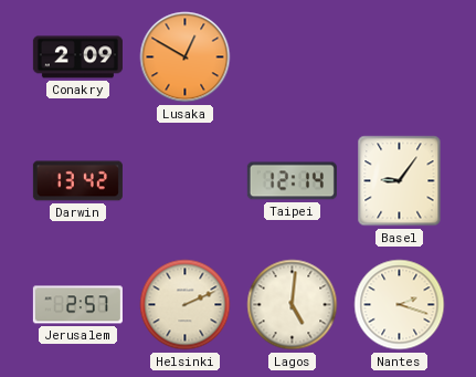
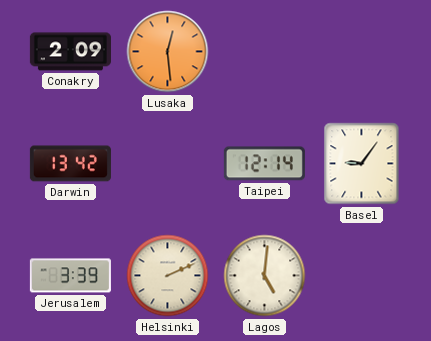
Lusaka: 12:50 -> 12:29
Jerusalem: 2:57 -> 3:39
Nantes: 2:18 -> none
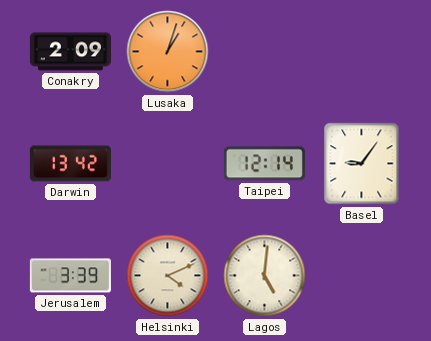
Lusaka: 12:29 -> 1:03
Helsinki: 2:11 -> 4:11
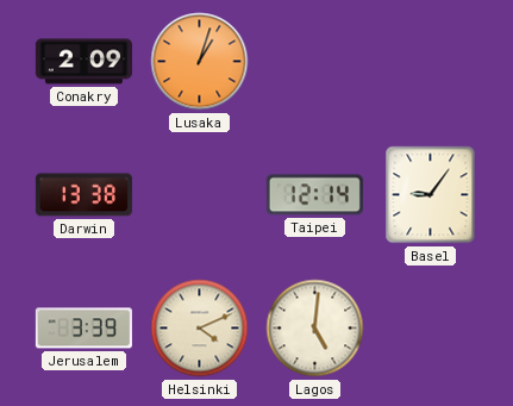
Darwin: 13:42 -> 13:38
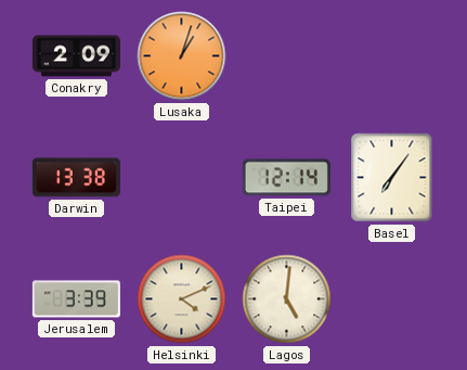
Basel: 9:06 -> 7:06
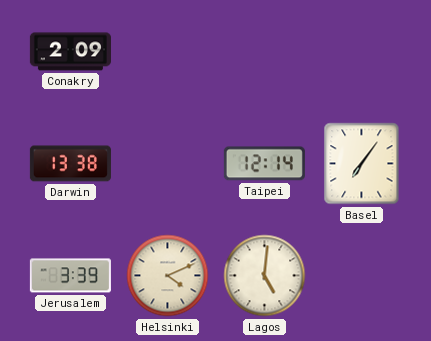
Lusaka: 1:03 -> none
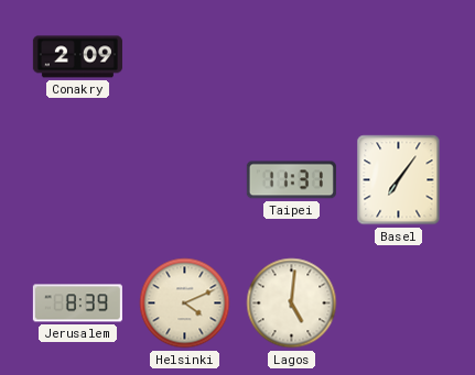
Darwin: 13:38 -> none
Taipei: 12:14 -> 11:31
Jerusalem: 3:39 -> 8:39
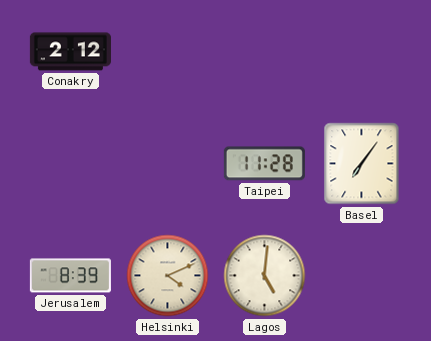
Conakry: 2:09 -> 2:12
Taipei: 11:31 -> 11:28
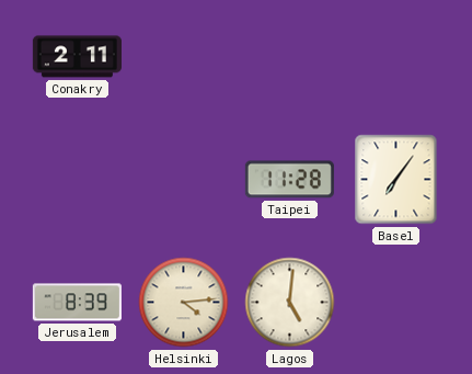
Conakry: 2:12 -> 2:11
Helsinki: 4:11 -> 4:14
